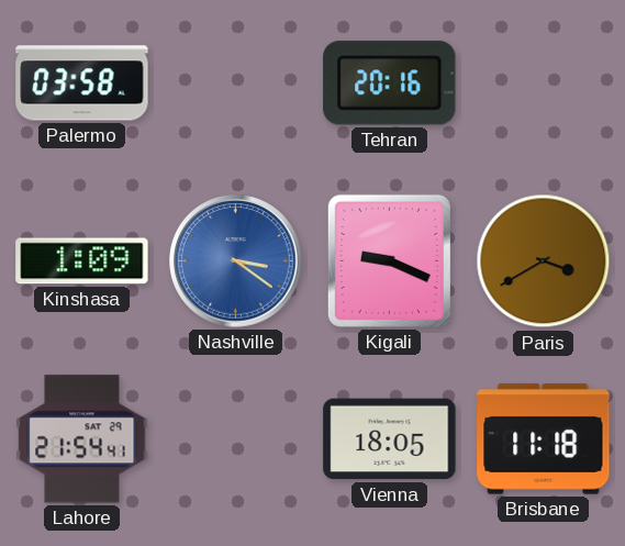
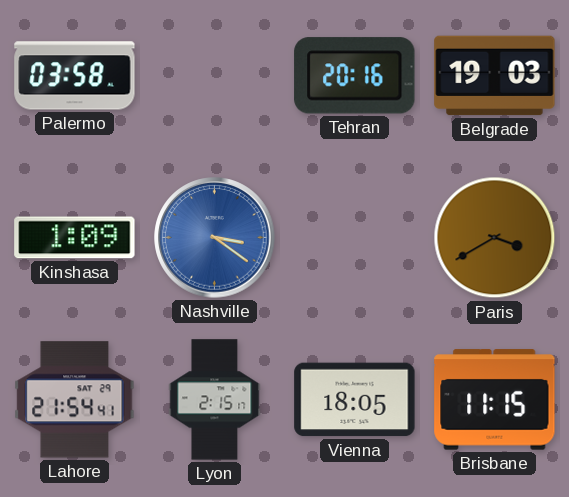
Belgrade: none -> 19:03
Kigali: 9:19 -> none
Lyon: none -> 2:15
Brisbane: 11:18 -> 11:15
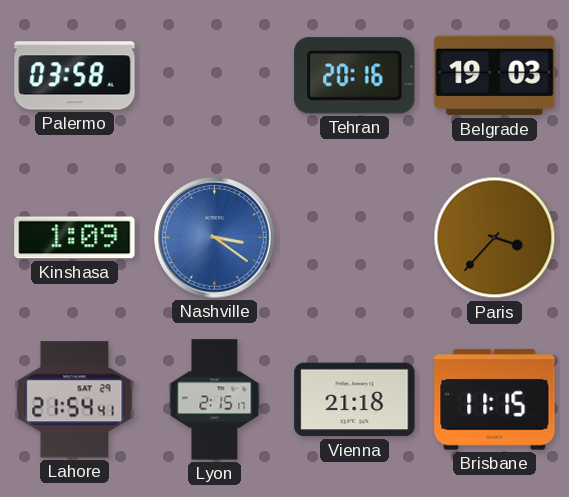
Paris: 3:40 -> 3:37
Vienna: 18:05 -> 21:18
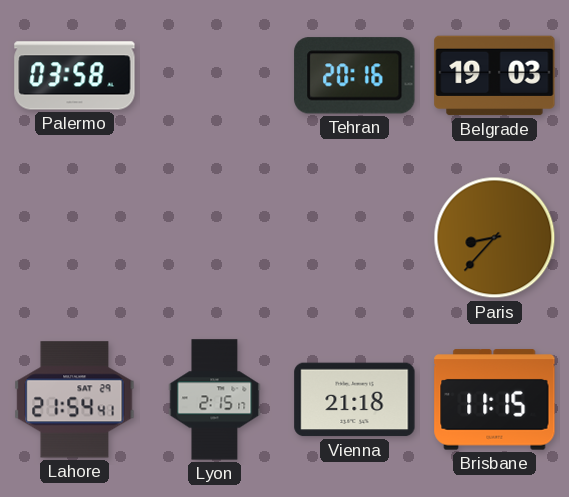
Kinshasa: 1:09 -> none
Nashville: 3:21 -> none
Paris: 3:37 -> 8:37
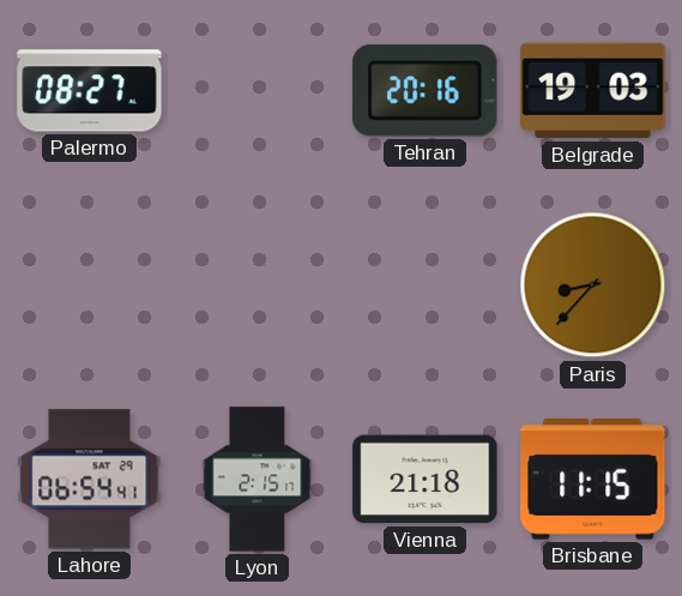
Palermo: 03:58 -> 08:27
Lahore: 21:54 -> 06:54
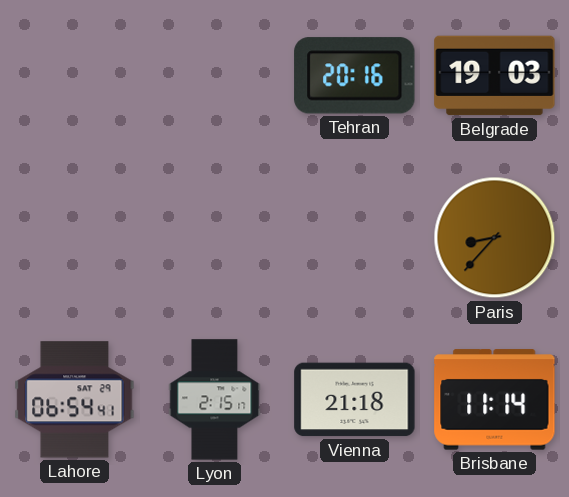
Palermo: 08:27 -> none
Brisbane: 11:15 -> 11:14
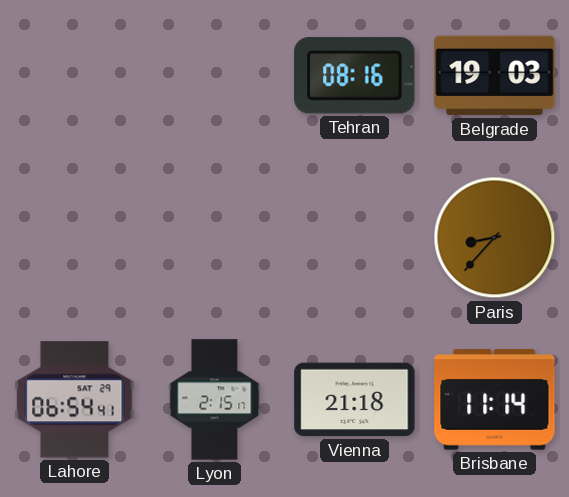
Tehran: 20:16 -> 08:16
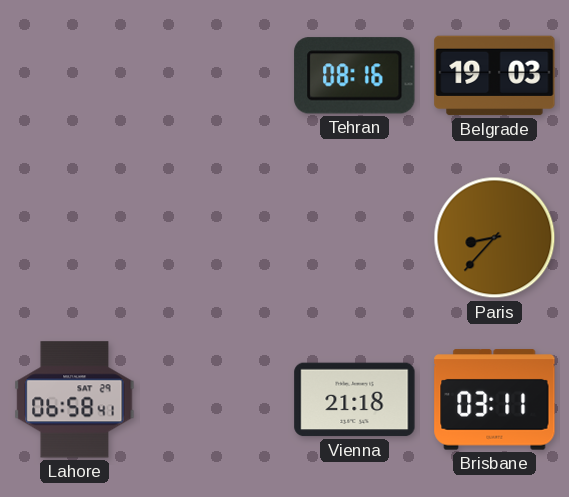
Lahore: 06:54 -> 06:58
Lyon: 2:15 -> none
Brisbane: 11:14 -> 03:11
